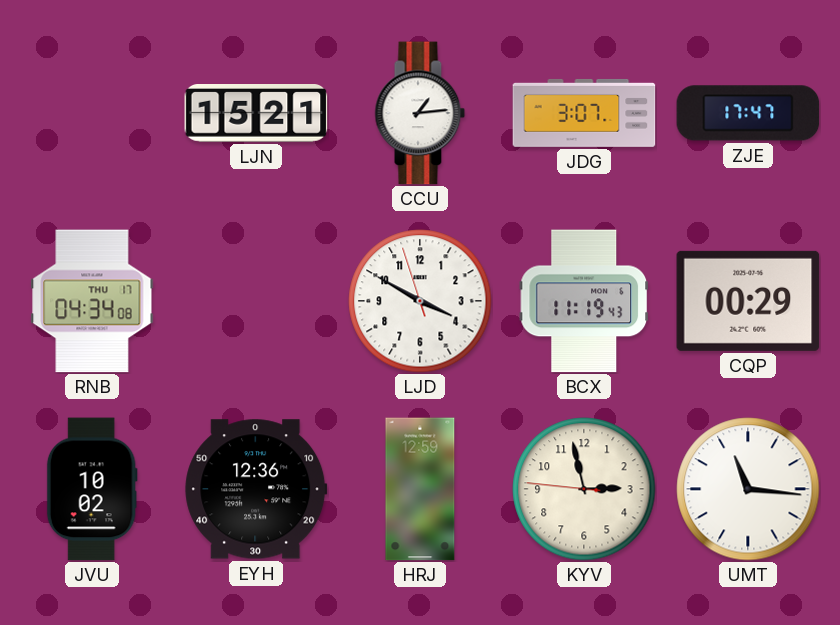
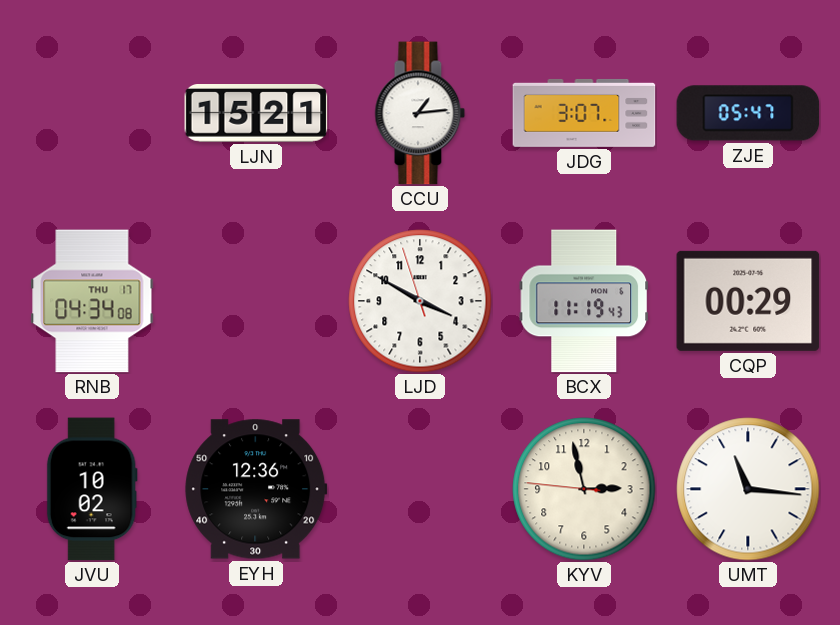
ZJE: 17:47 -> 05:47
HRJ: 12:59 -> none
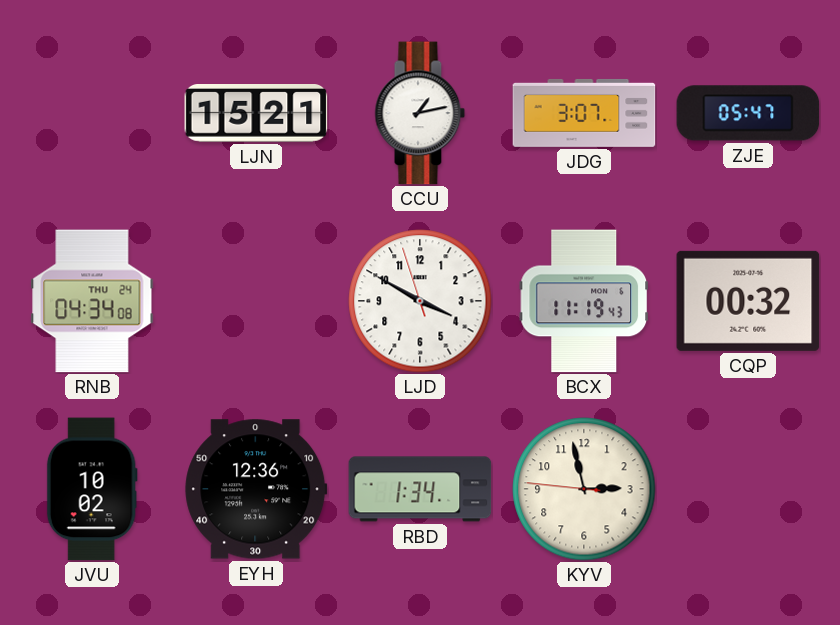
CCU: 1:14 -> 1:13
RNB date: THU 17 -> THU 24
CQP: 00:29 -> 00:32
RBD: none -> 1:34
UMT: 11:16 -> none
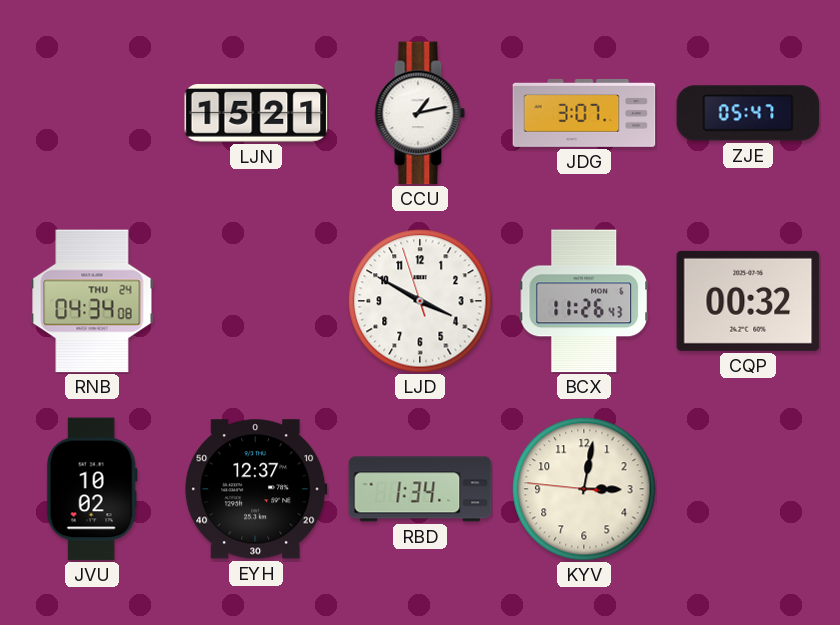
BCX: 11:19 -> 11:26
EYH: 12:36 -> 12:37
KYV: 2:57 -> 3:01
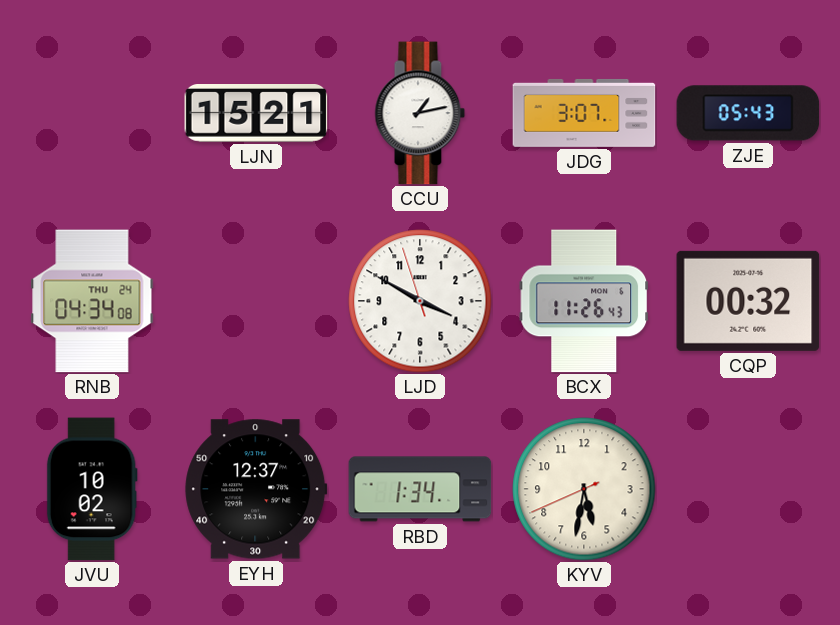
ZJE: 05:47 -> 05:43
KYV: 3:01 -> 5:31
